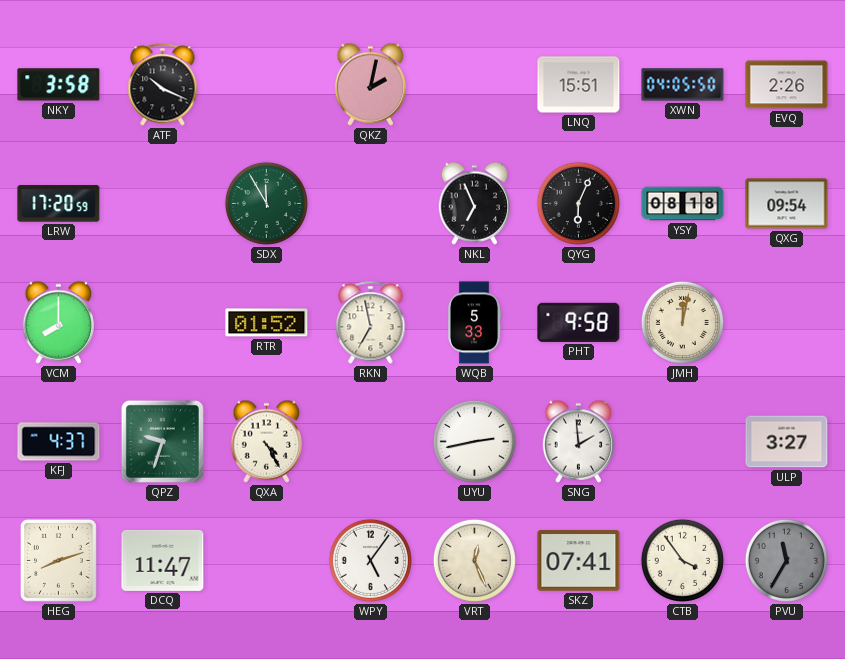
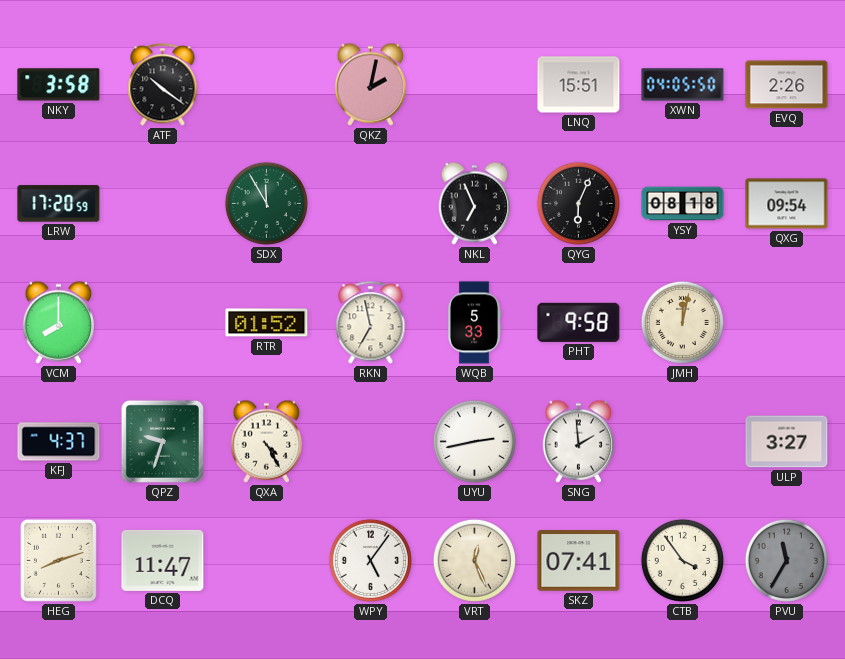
ATF: 10:19 -> 10:21
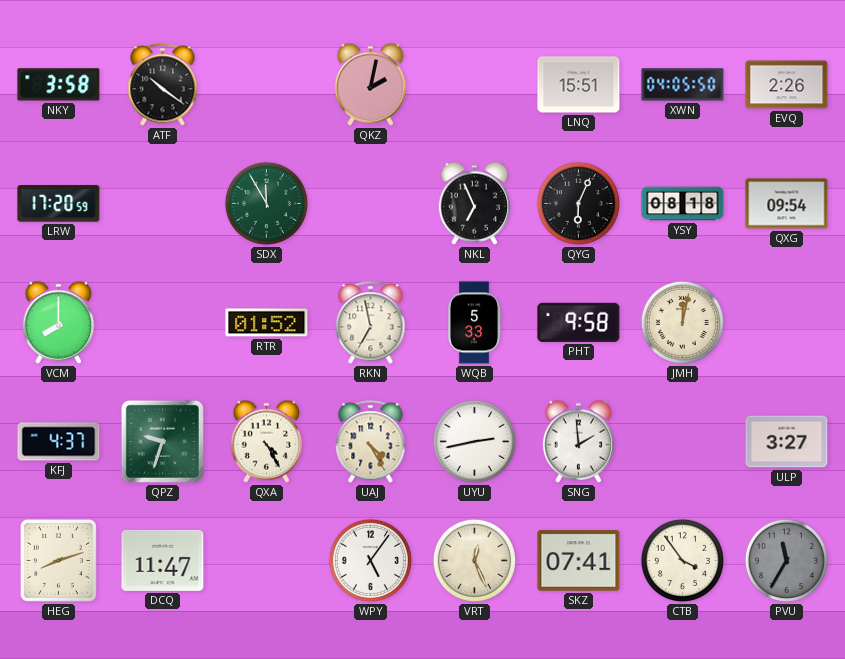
UAJ: none -> 4:25
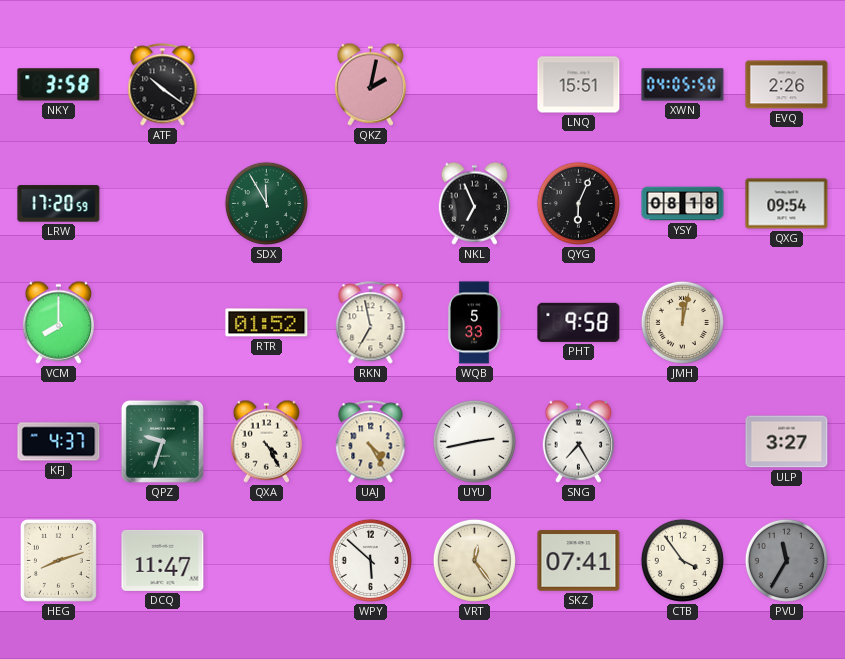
SNG: 1:59 -> 7:25
WPY: 5:06 -> 5:52
VRT: 12:26 -> 12:24
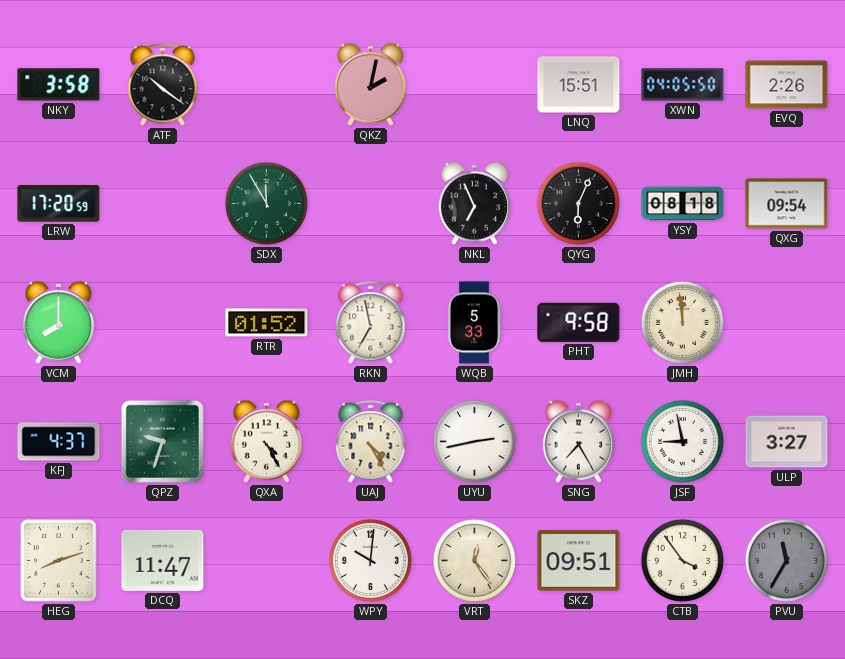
JMH: 12:02 -> 11:59
JSF: none -> 8:58
WPY: 5:52 -> 10:01
SKZ: 07:41 -> 09:51
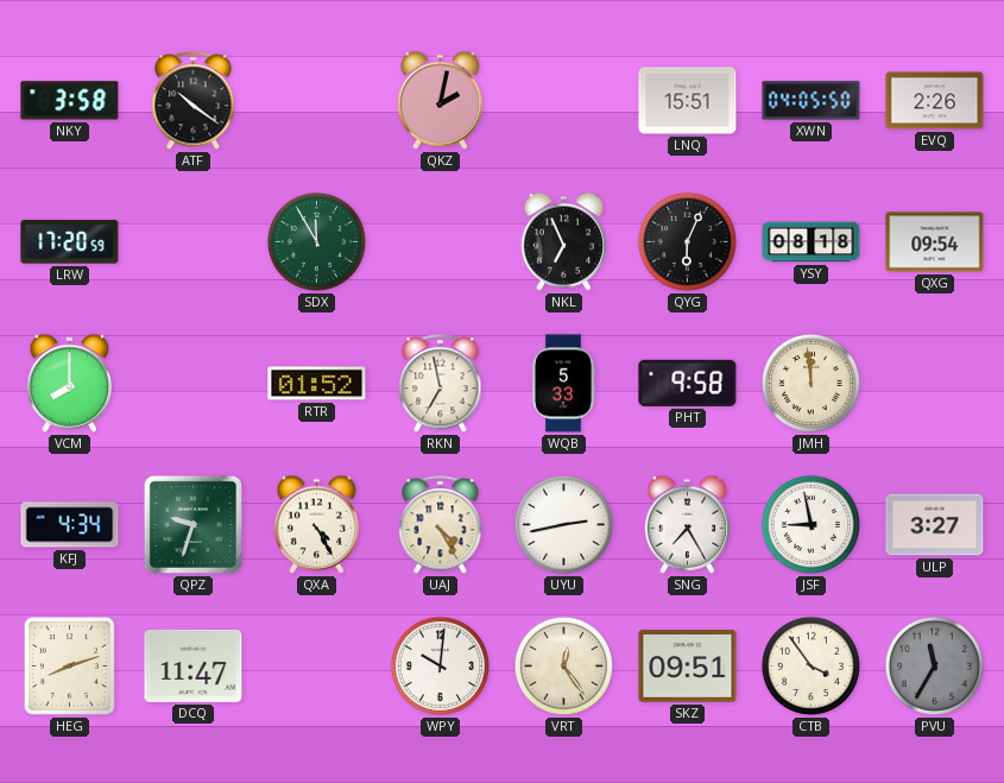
KFJ: 4:37 -> 4:34
